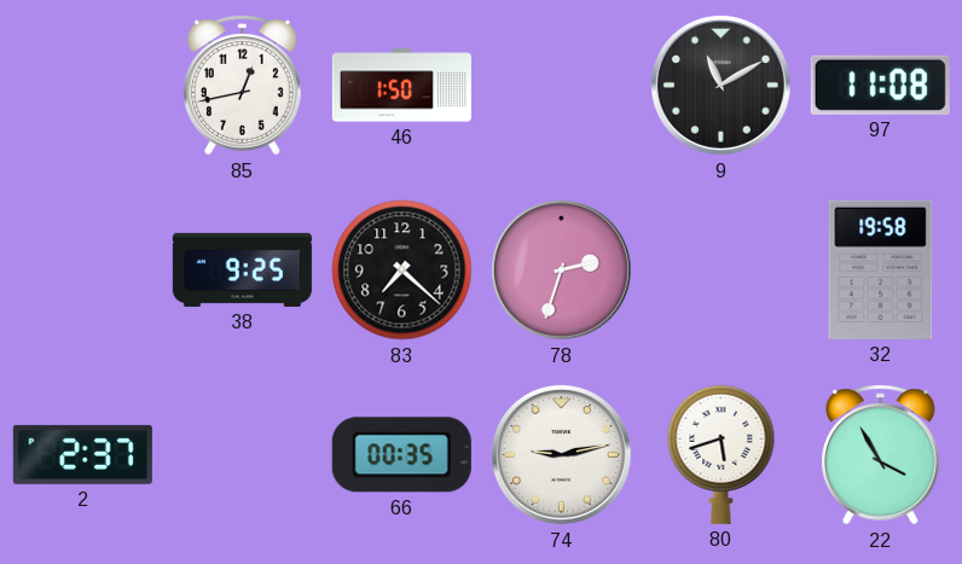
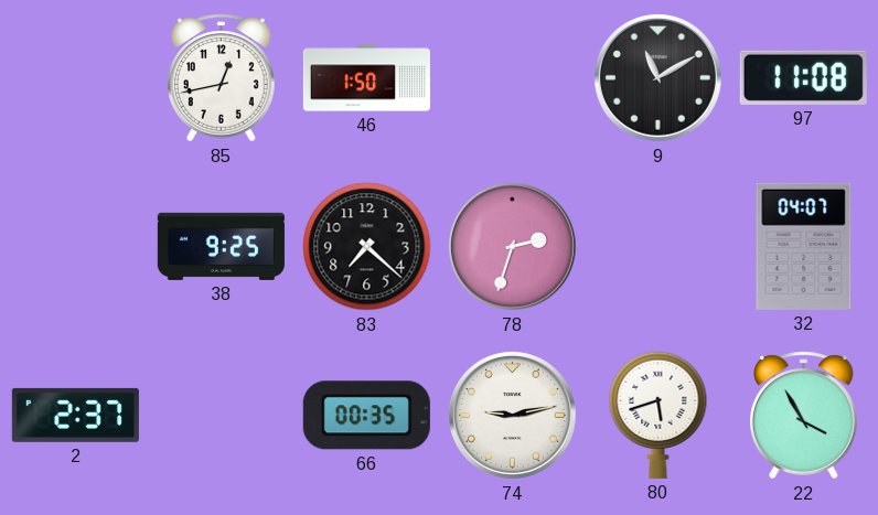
32: 19:58 -> 04:07
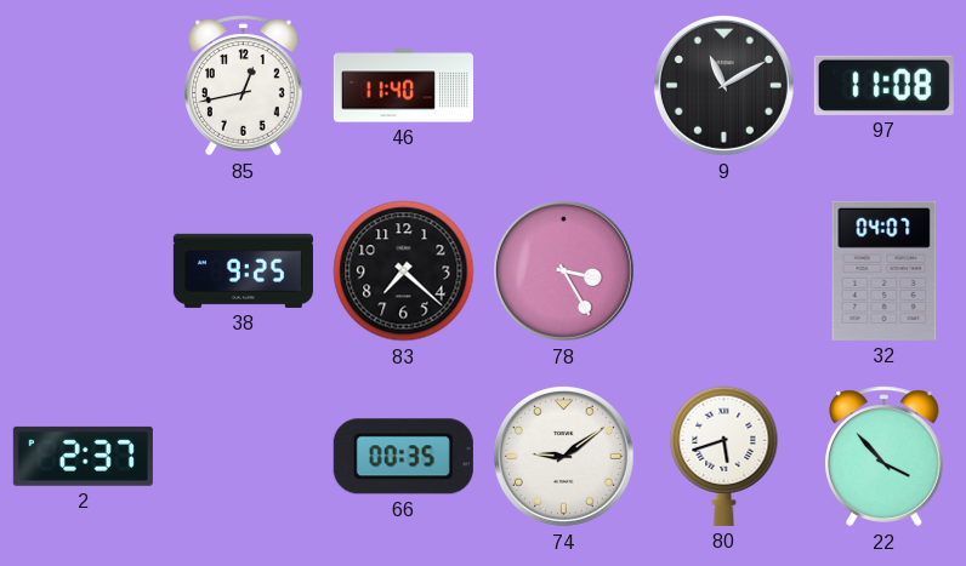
46: 1:50 -> 11:40
78: 2:33 -> 3:25
74: 9:13 -> 9:09
22: 3:55 -> 3:53
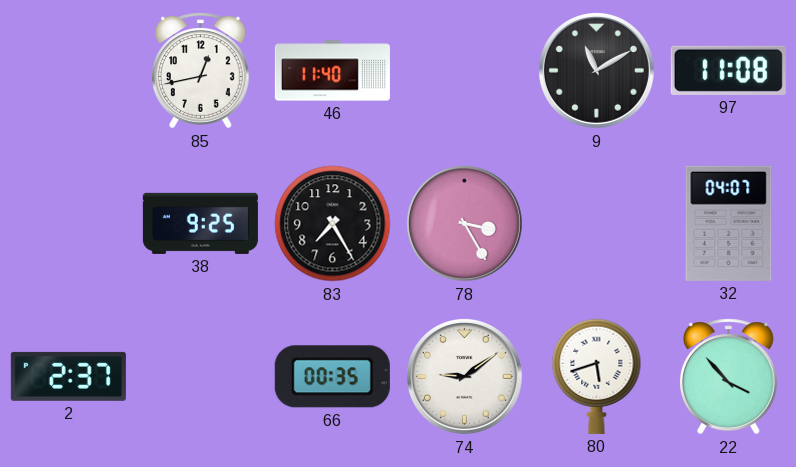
83: 7:22 -> 7:25
